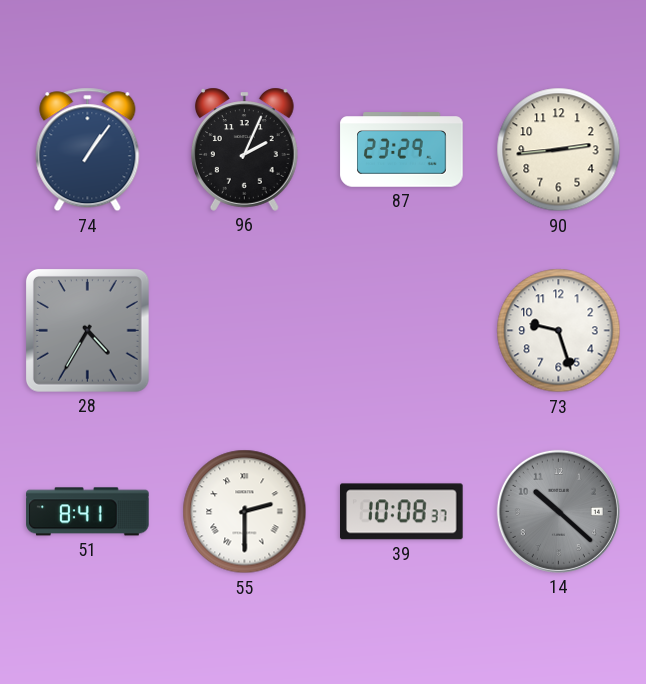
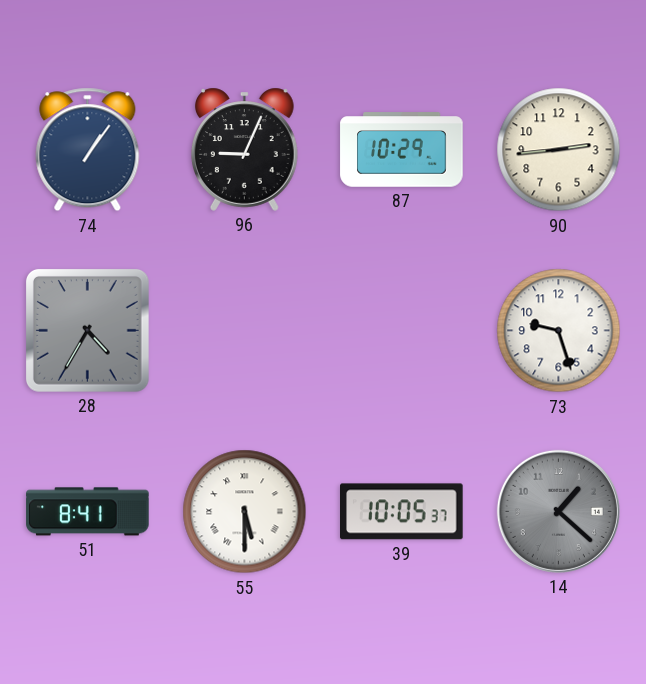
96: 2:04 -> 9:04
87: 23:29 -> 10:29
55: 2:30 -> 5:30
39: 10:08 -> 10:05
14: 10:22 -> 1:22
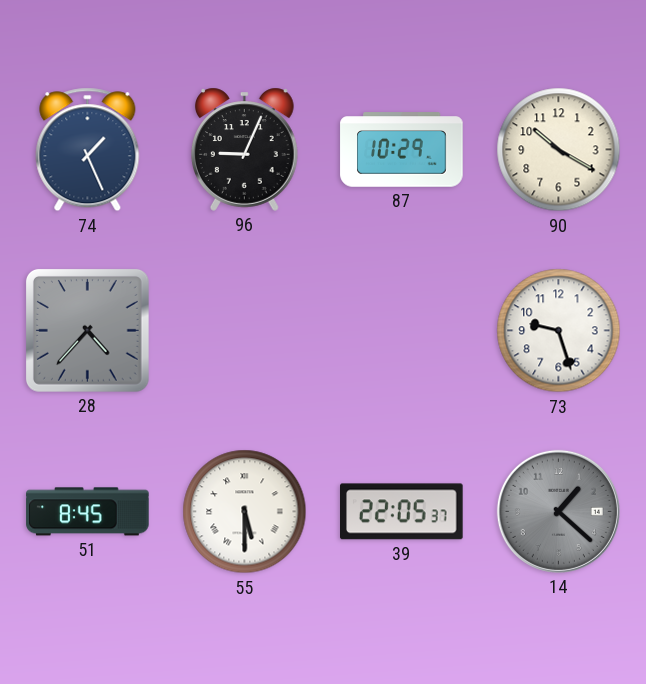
74: 1:06 -> 1:26
90: 2:44 -> 10:20
28: 4:35 -> 4:37
51: 8:41 -> 8:45
39: 10:05 -> 22:05
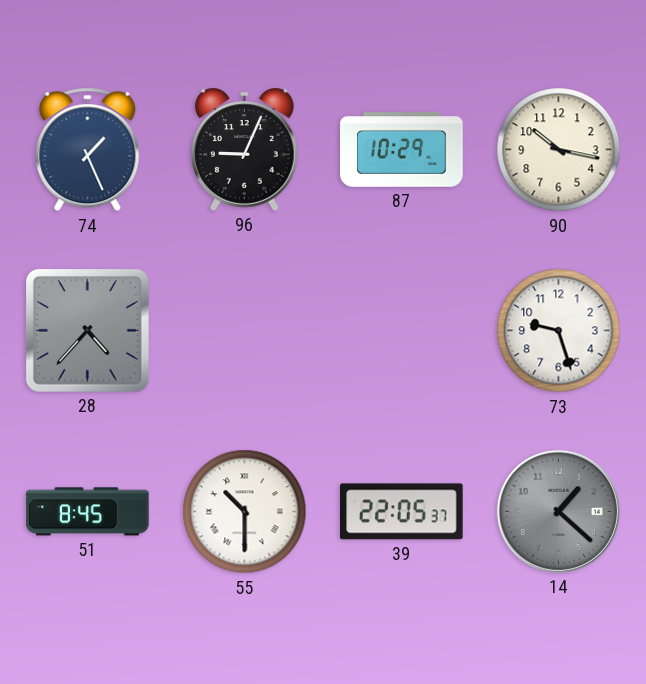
90: 10:20 -> 10:17
55: 5:30 -> 10:30
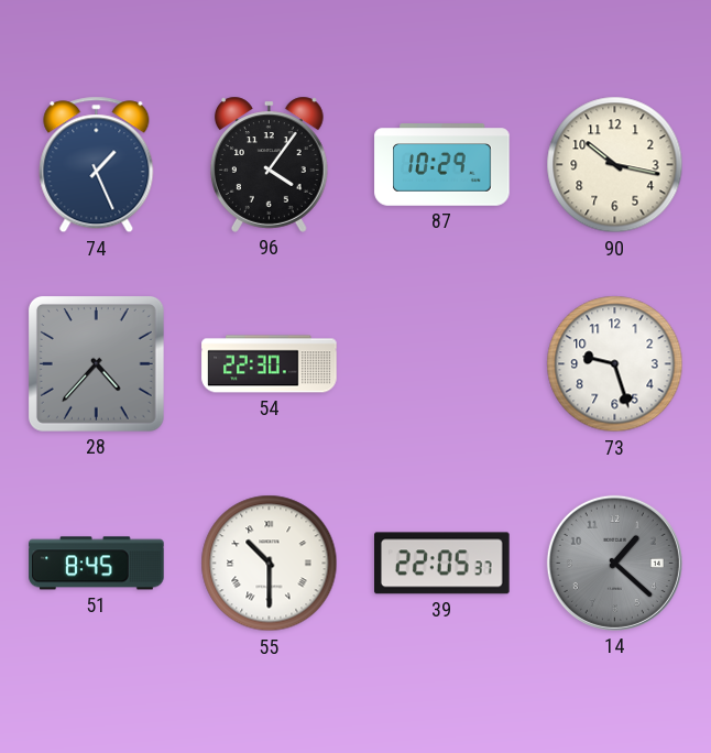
96: 9:04 -> 4:06
54: none -> 22:30
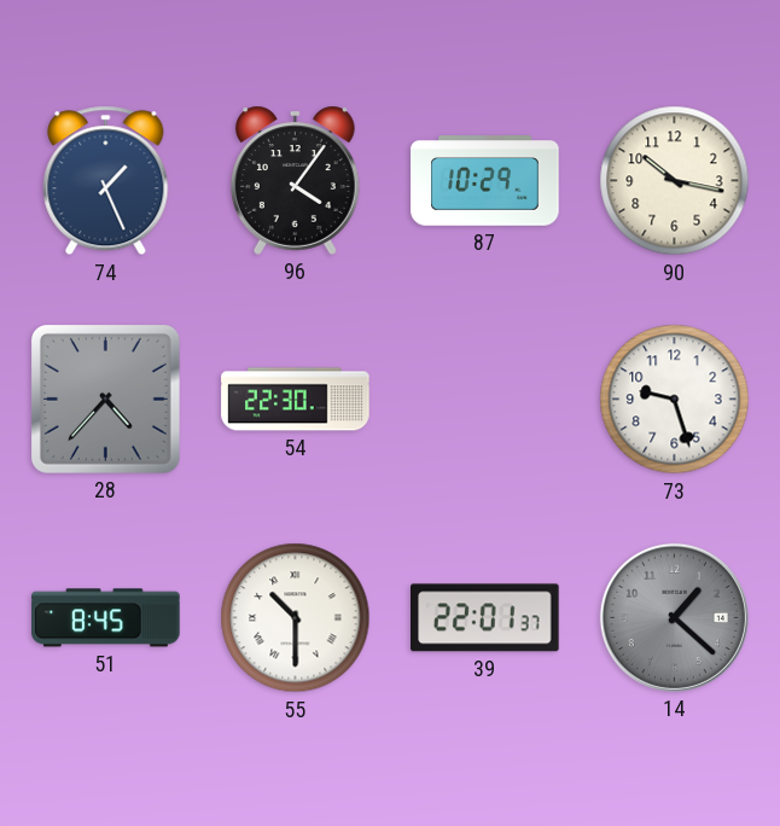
39: 22:05 -> 22:01
